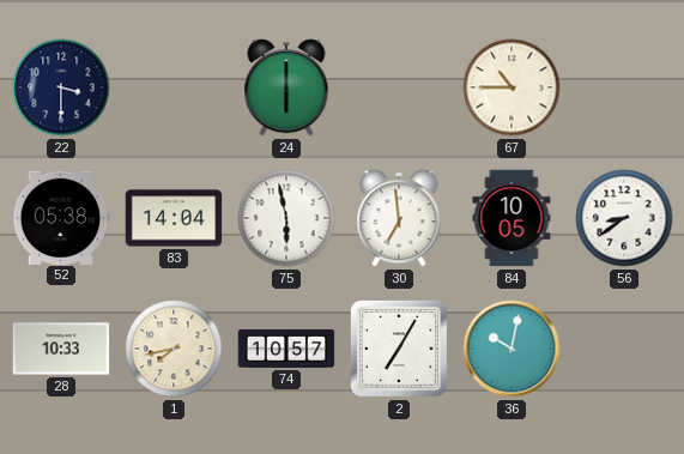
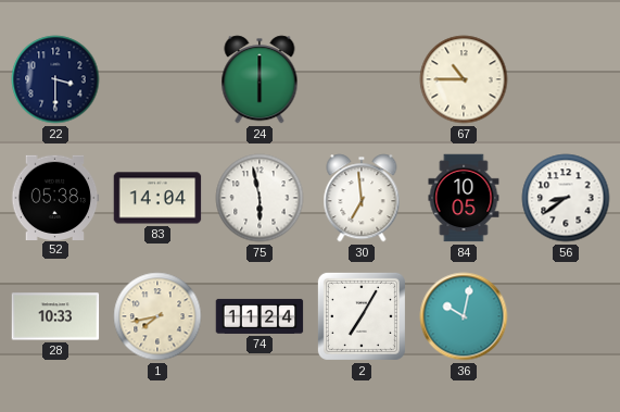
74: 10:57 -> 11:24
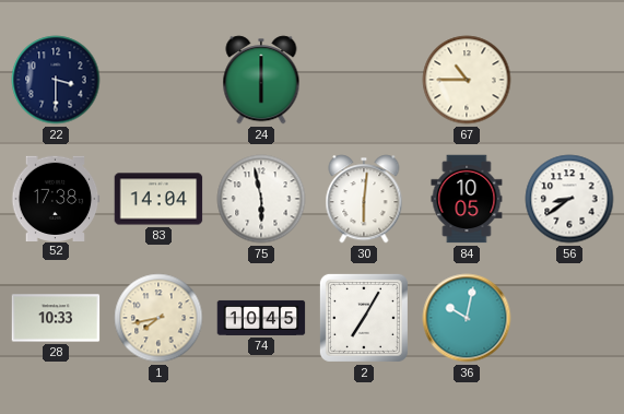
52: 05:38 -> 17:38
30: 6:59 -> 6:01
74: 11:24 -> 10:45
